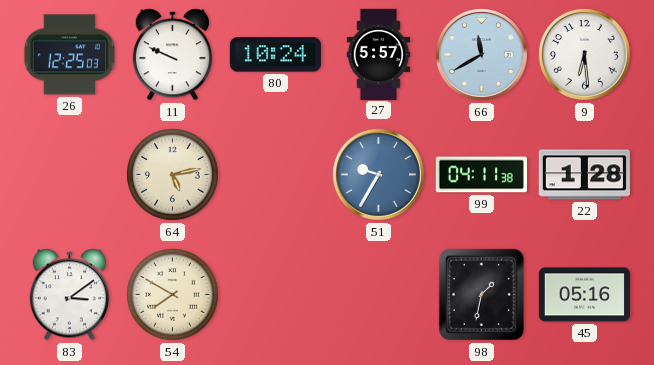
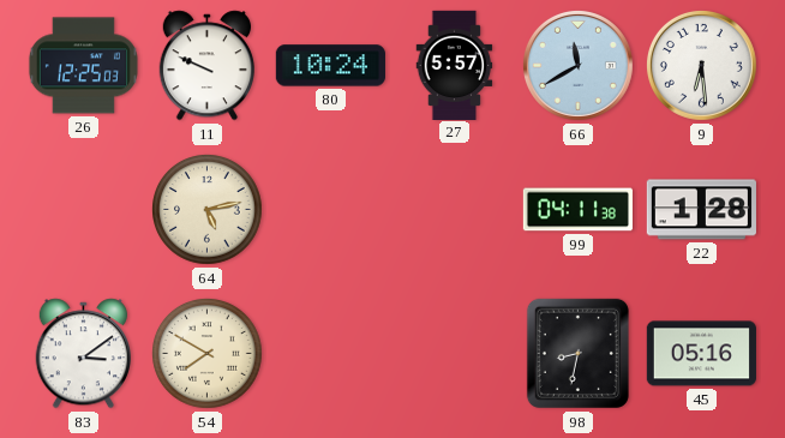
51: 9:35 -> none
98: 1:32 -> 8:32
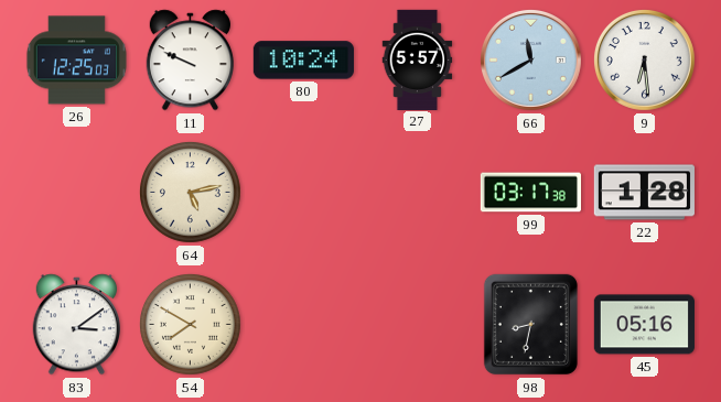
99: 04:11 -> 03:17
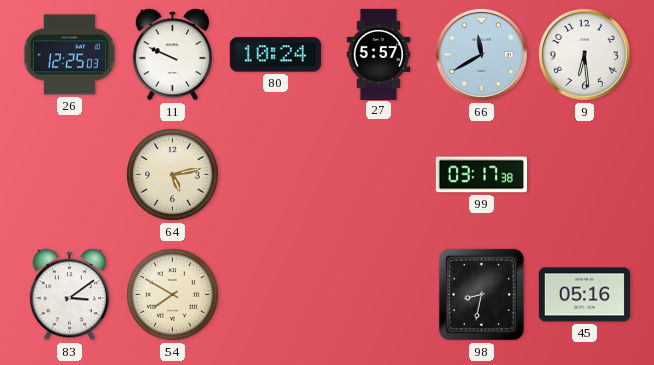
22: 1:28 -> none
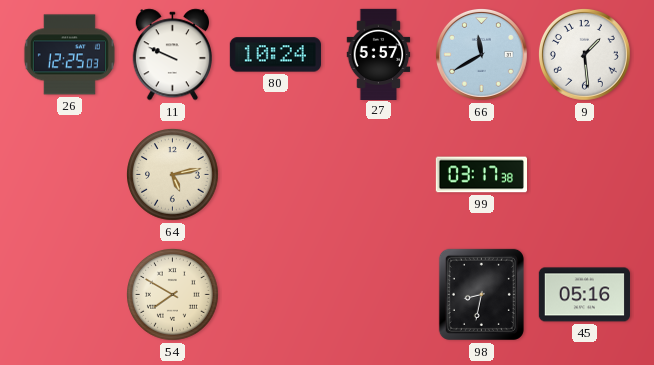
9: 6:29 -> 1:29
83: 3:09 -> none
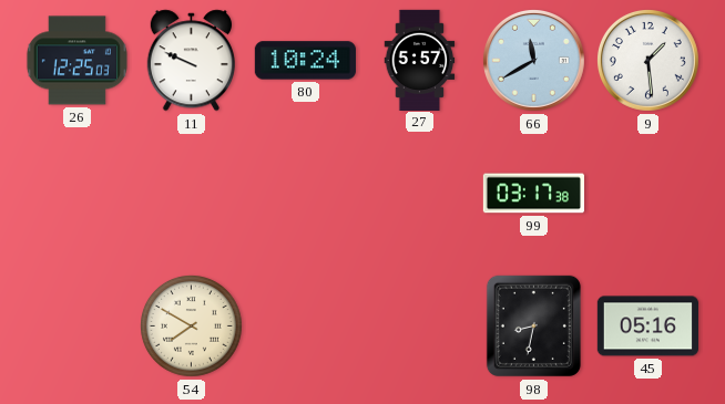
64: 5:13 -> none
